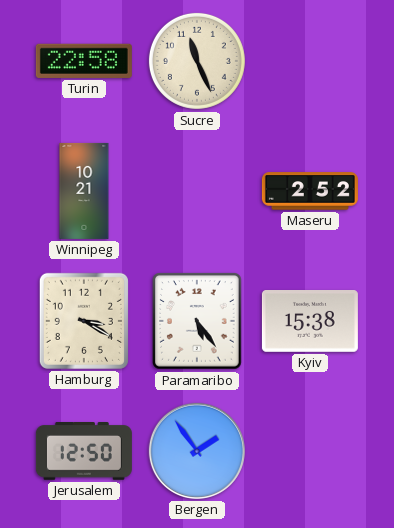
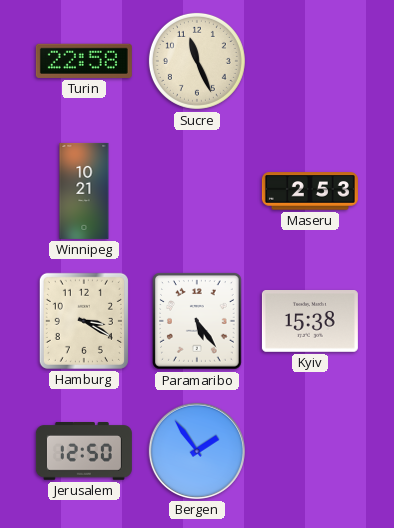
Maseru: 2:52 -> 2:53
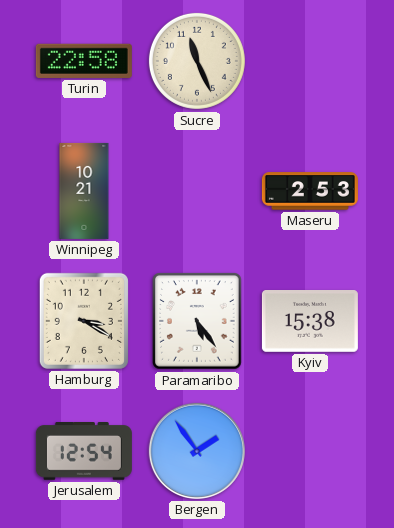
Jerusalem: 12:50 -> 12:54
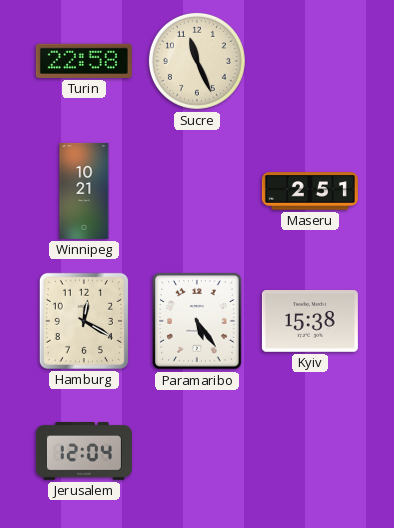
Maseru: 2:53 -> 2:51
Hamburg: 3:20 -> 12:20
Jerusalem: 12:54 -> 12:04
Bergen: 1:54 -> none
